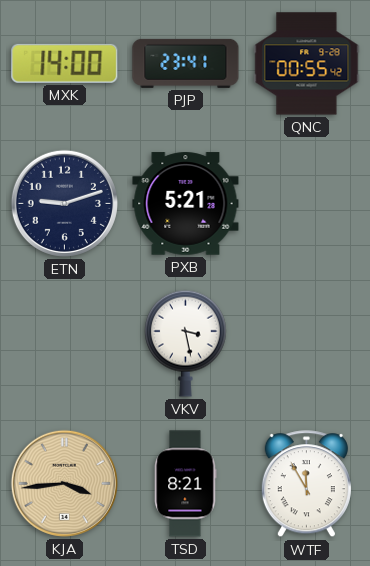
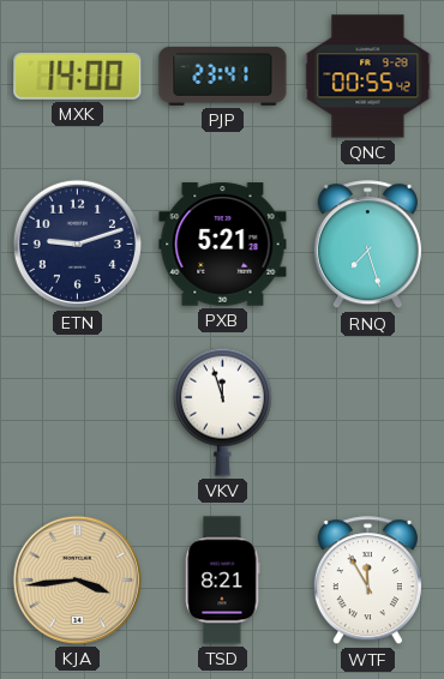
RNQ: none -> 7:27
VKV: 3:28 -> 11:57
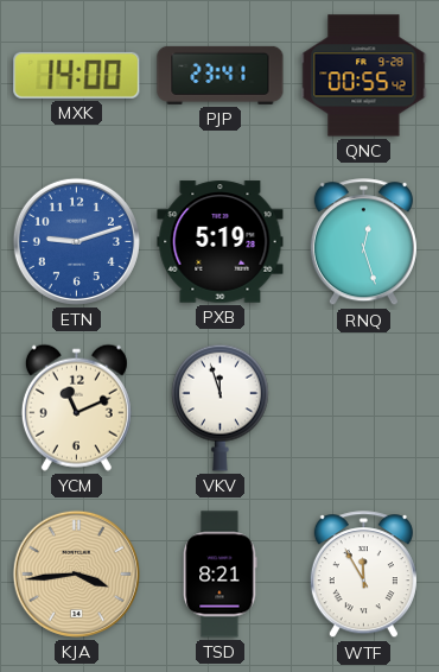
ETN dial: navy -> blue
PXB: 5:21 -> 5:19
RNQ: 7:27 -> 12:27
YCM: none -> 11:11
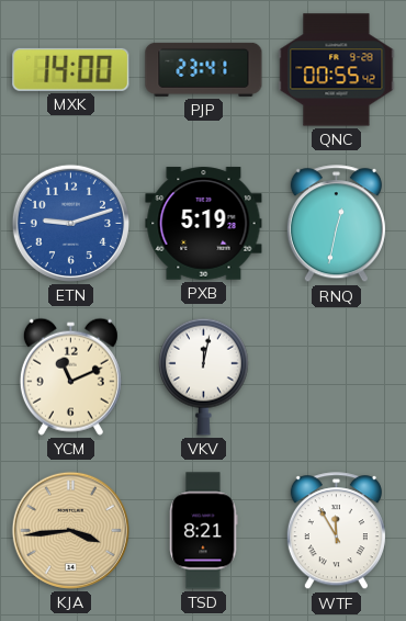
RNQ: 12:27 -> 12:32
VKV: 11:57 -> 12:02
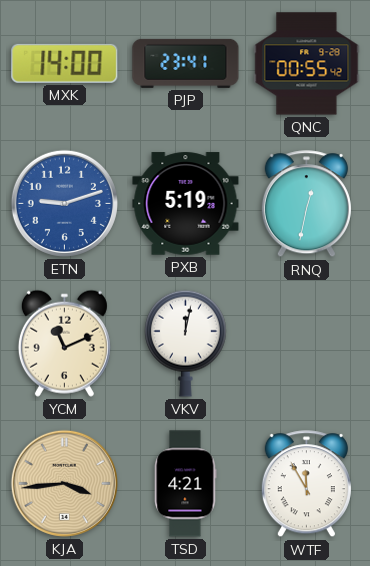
TSD: 8:21 -> 4:21
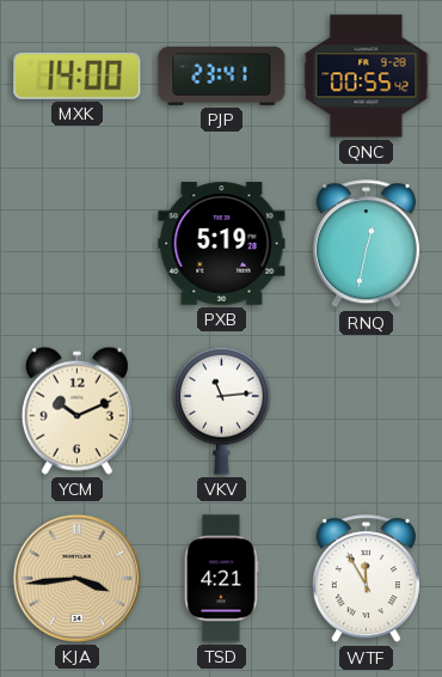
ETN: 9:12 -> none
YCM: 11:11 -> 10:11
VKV: 12:02 -> 11:14
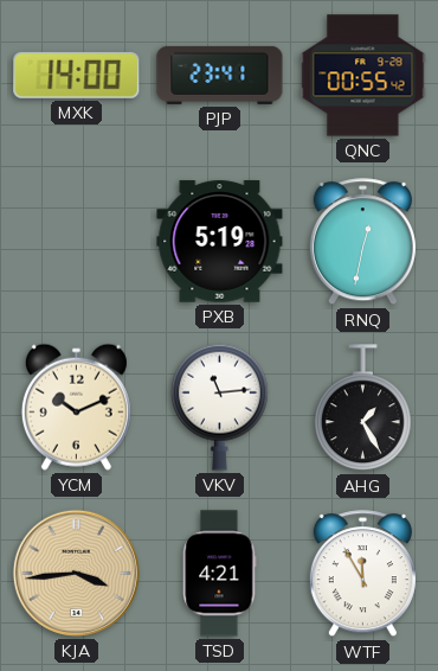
AHG: none -> 1:25
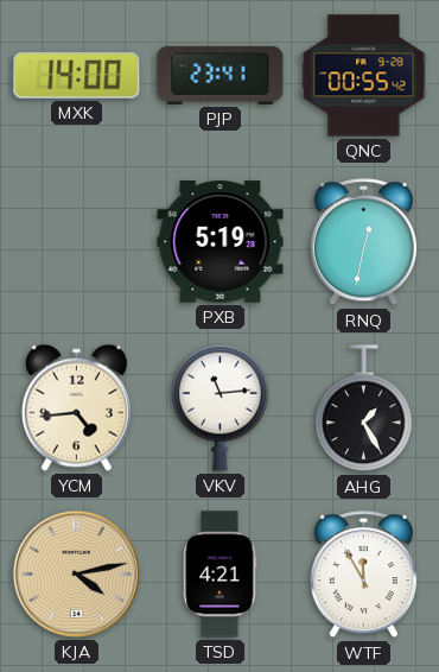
YCM: 10:11 -> 4:44
KJA: 3:44 -> 4:13
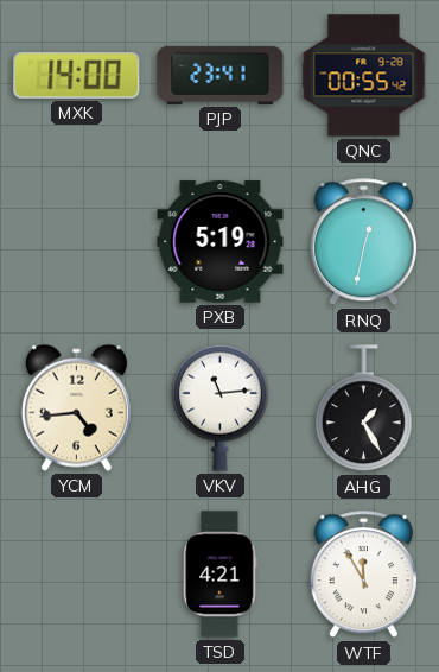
KJA: 4:13 -> none
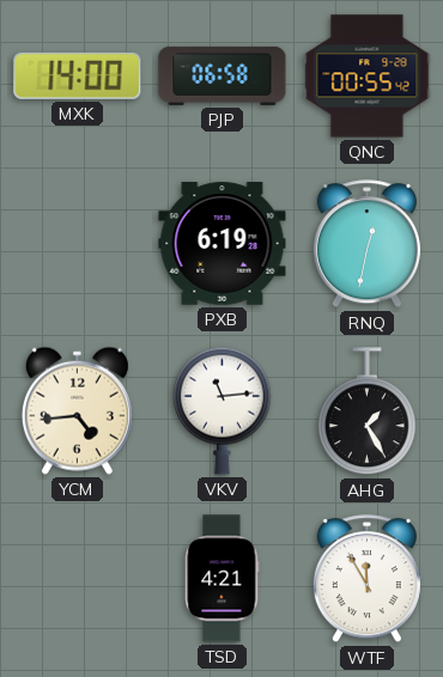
PJP: 23:41 -> 06:58
PXB: 5:19 -> 6:19
